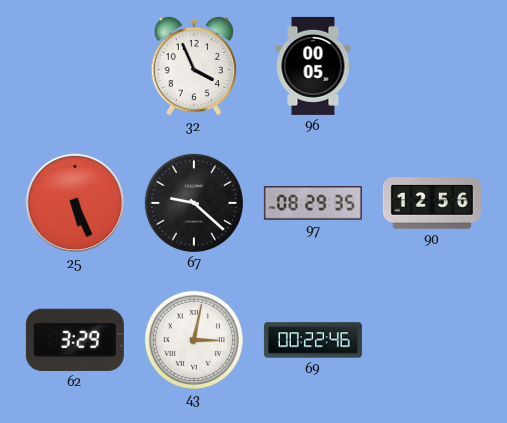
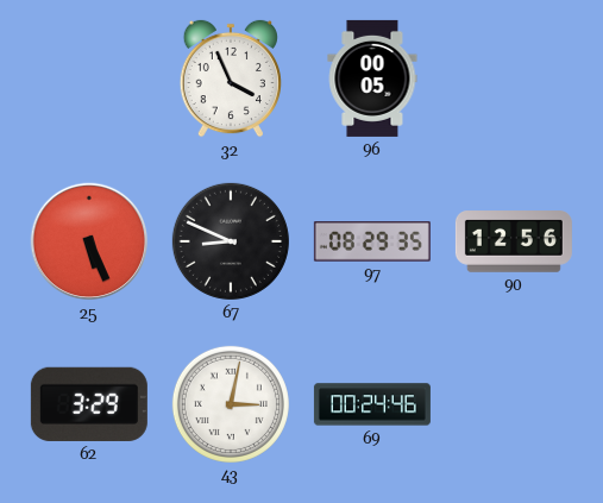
67: 9:22 -> 8:49
69: 00:22 -> 00:24
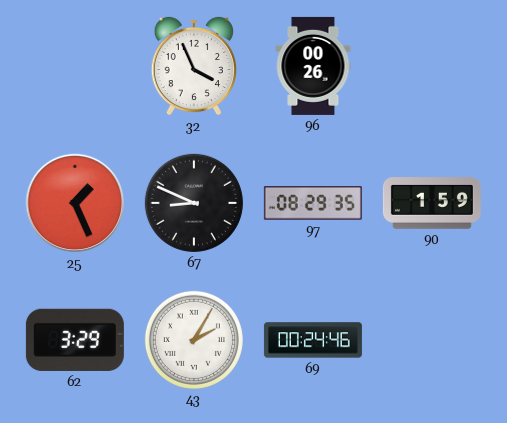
96: 00:05 -> 00:26
25: 5:26 -> 1:26
90: 12:56 -> 1:59
43: 3:02 -> 2:05
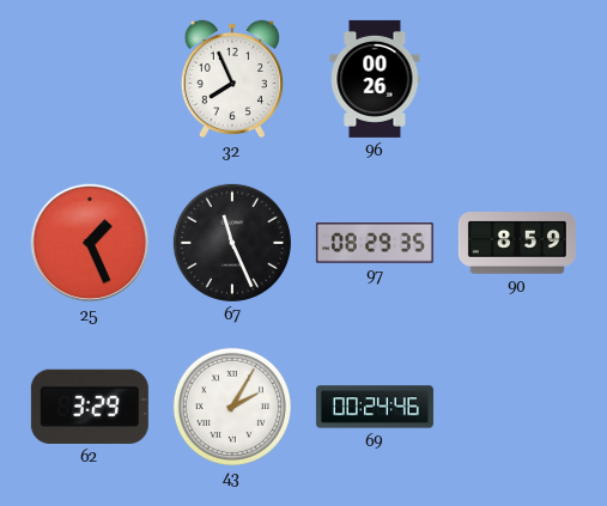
32: 3:56 -> 7:56
67: 8:49 -> 11:26
90: 1:59 -> 8:59
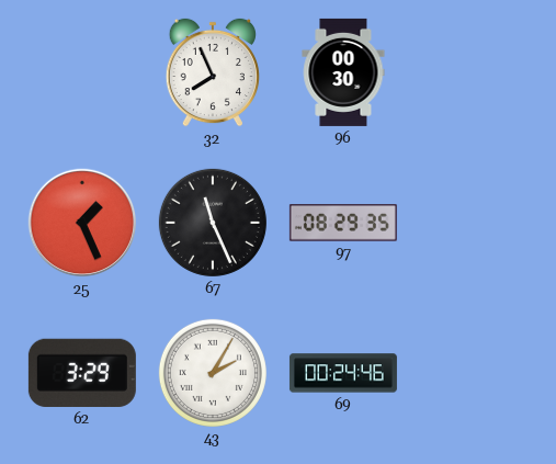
96: 00:26 -> 00:30
90: 8:59 -> none
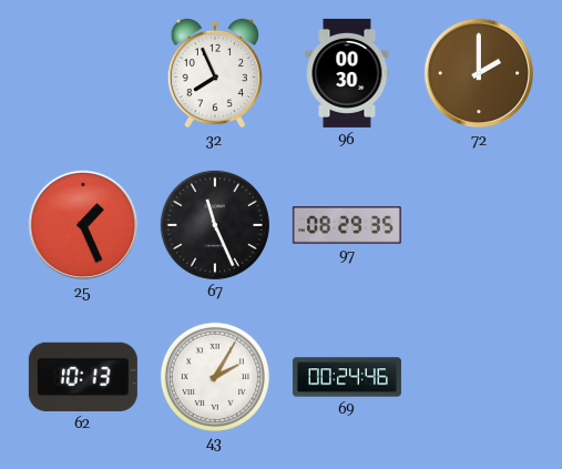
72: none -> 2:00
62: 3:29 -> 10:13
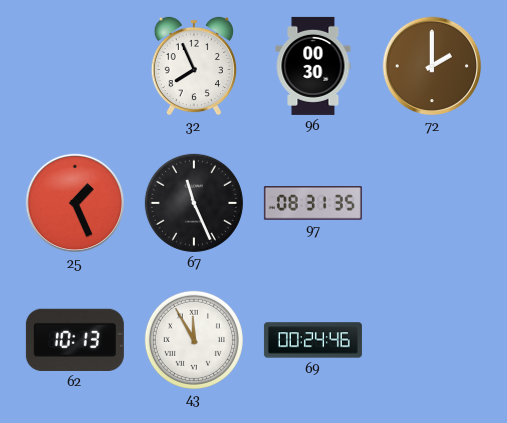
97: 08:29 -> 08:31
43: 2:05 -> 11:55
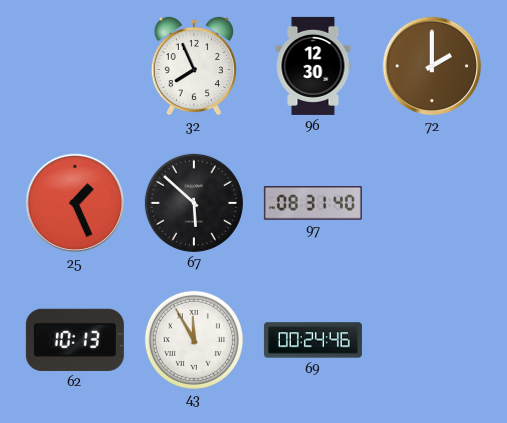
96: 00:30 -> 12:30
67: 11:26 -> 5:52
97: 08:31:35 -> 08:31:40
